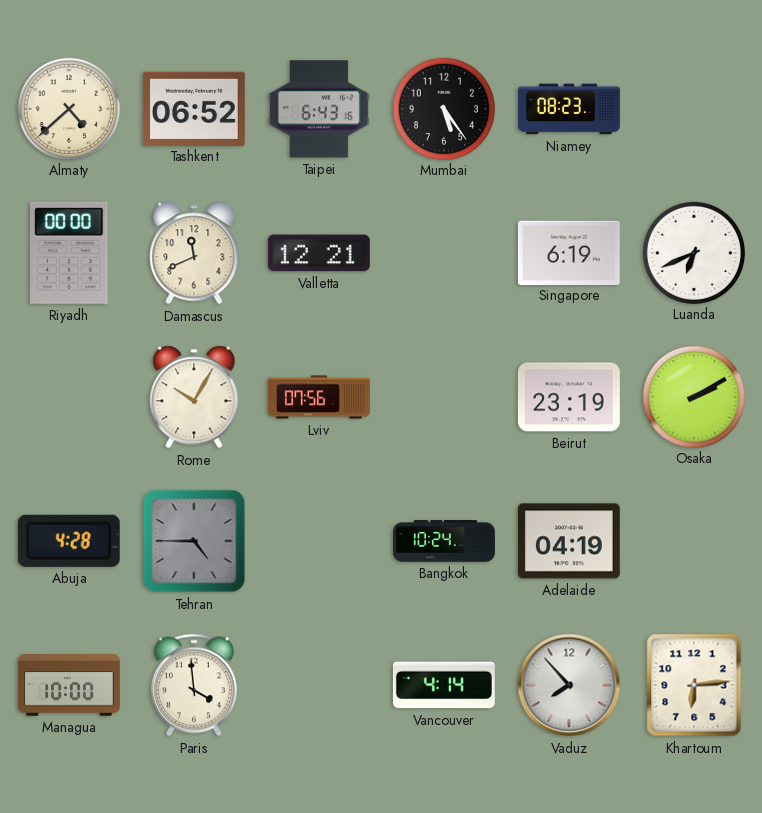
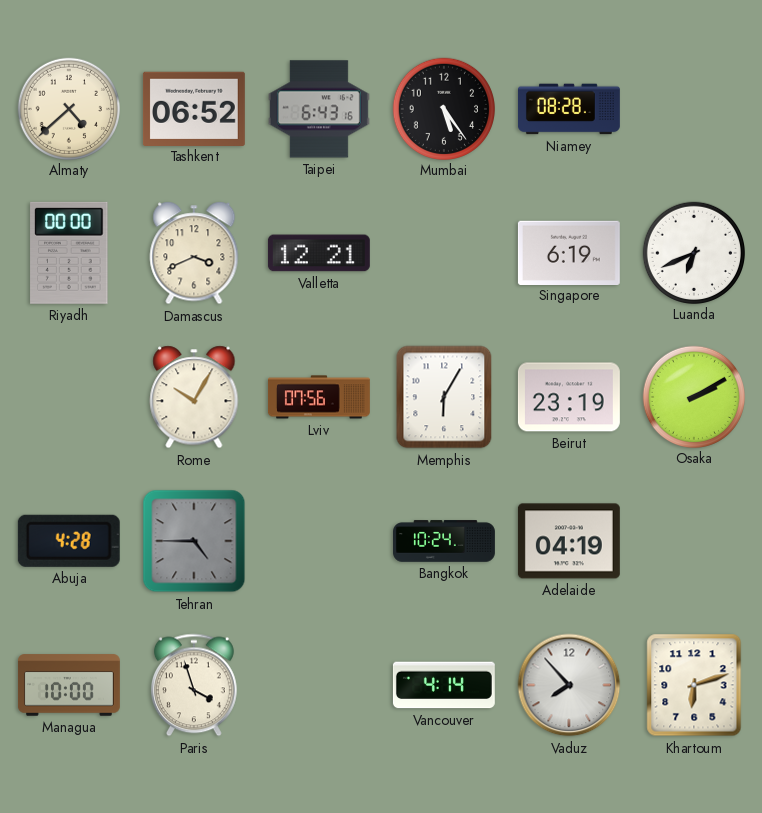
Niamey: 08:23 -> 08:28
Damascus: 11:41 -> 3:41
Memphis: none -> 6:05
Paris: 3:59 -> 3:57
Khartoum: 6:14 -> 6:12
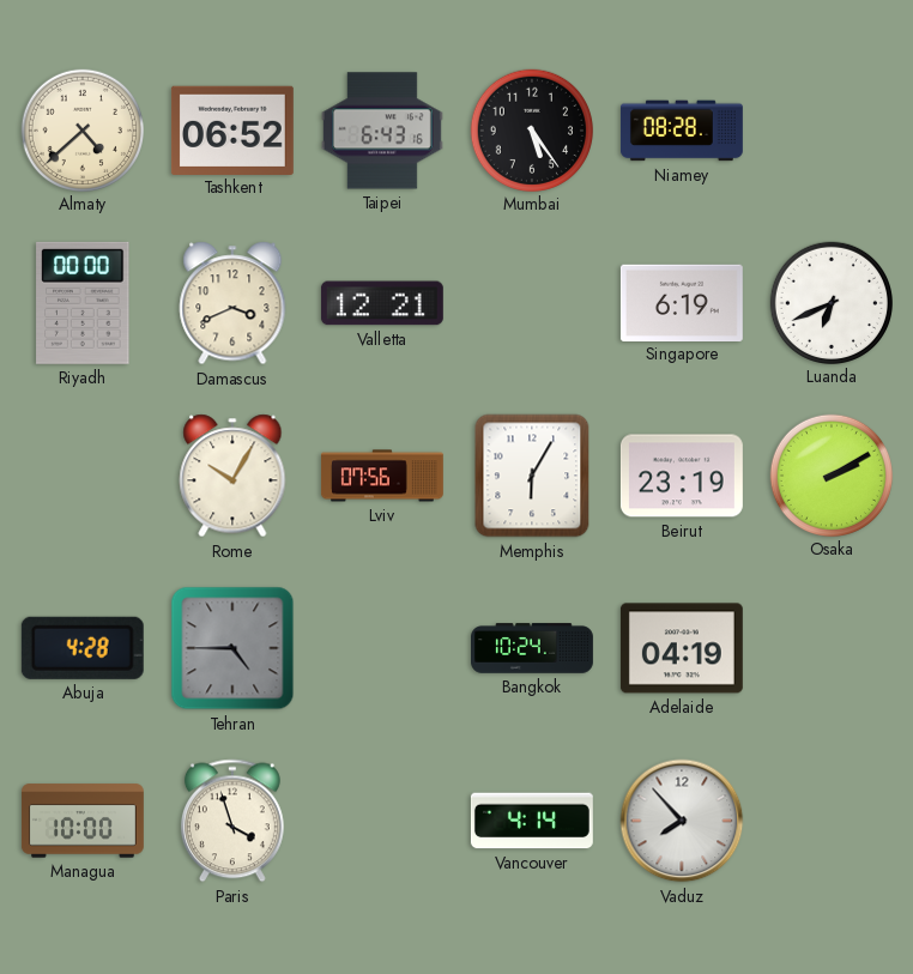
Khartoum: 6:12 -> none
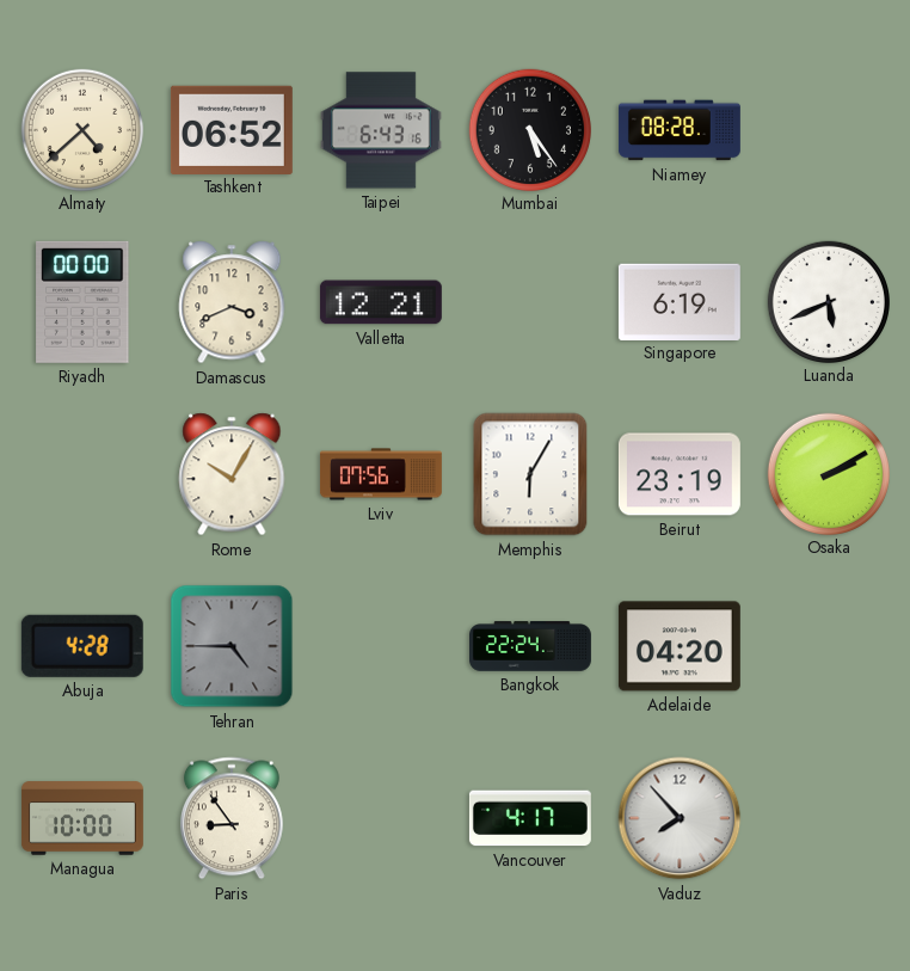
Luanda: 6:41 -> 5:41
Bangkok: 10:24 -> 22:24
Adelaide: 04:19 -> 04:20
Paris: 3:57 -> 8:54
Vancouver: 4:14 -> 4:17
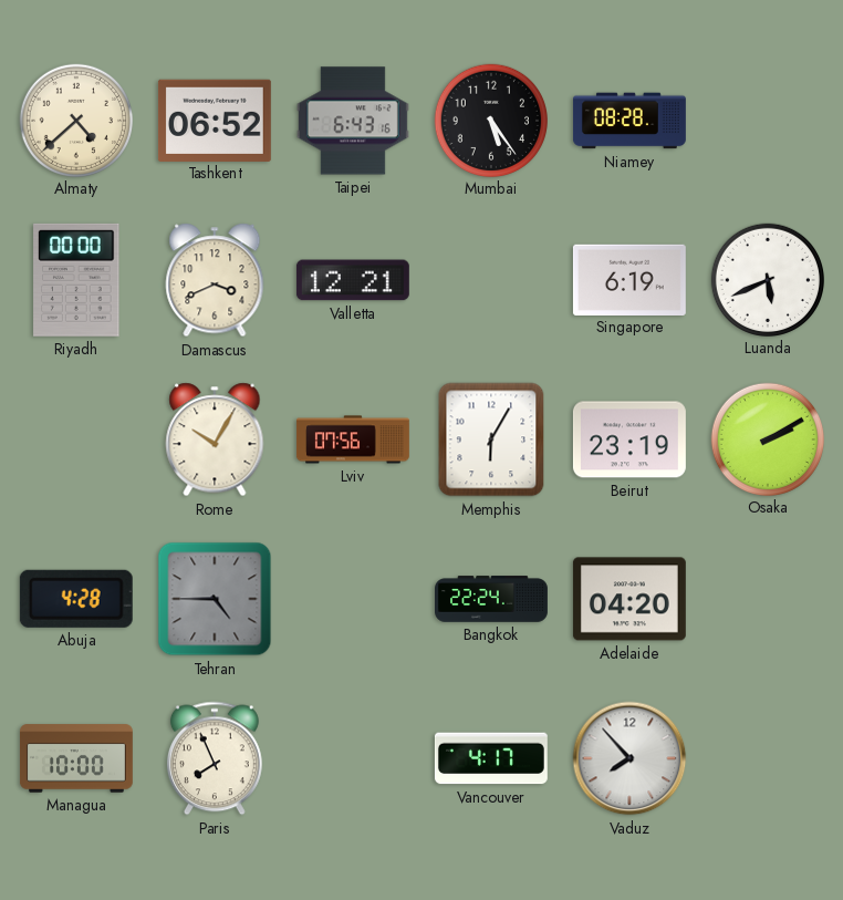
Paris: 8:54 -> 7:56
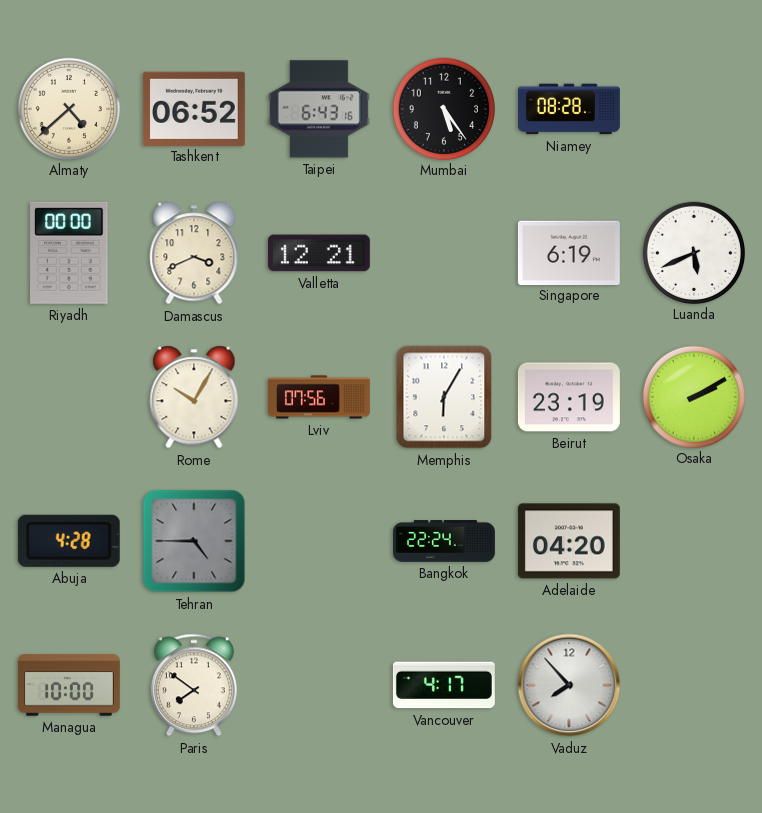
Paris: 7:56 -> 7:51
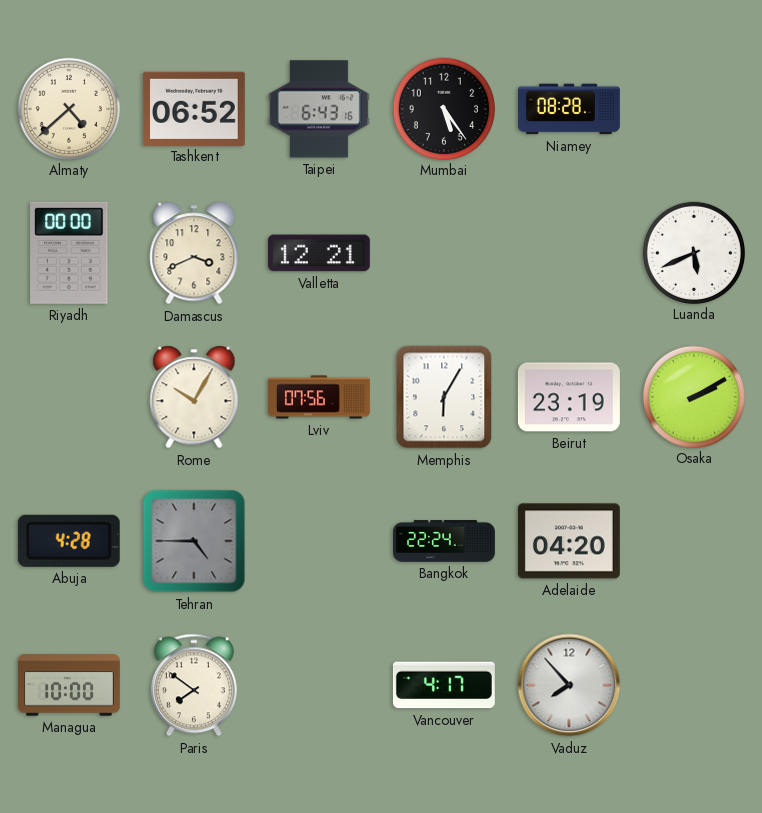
Singapore: 6:19 -> none
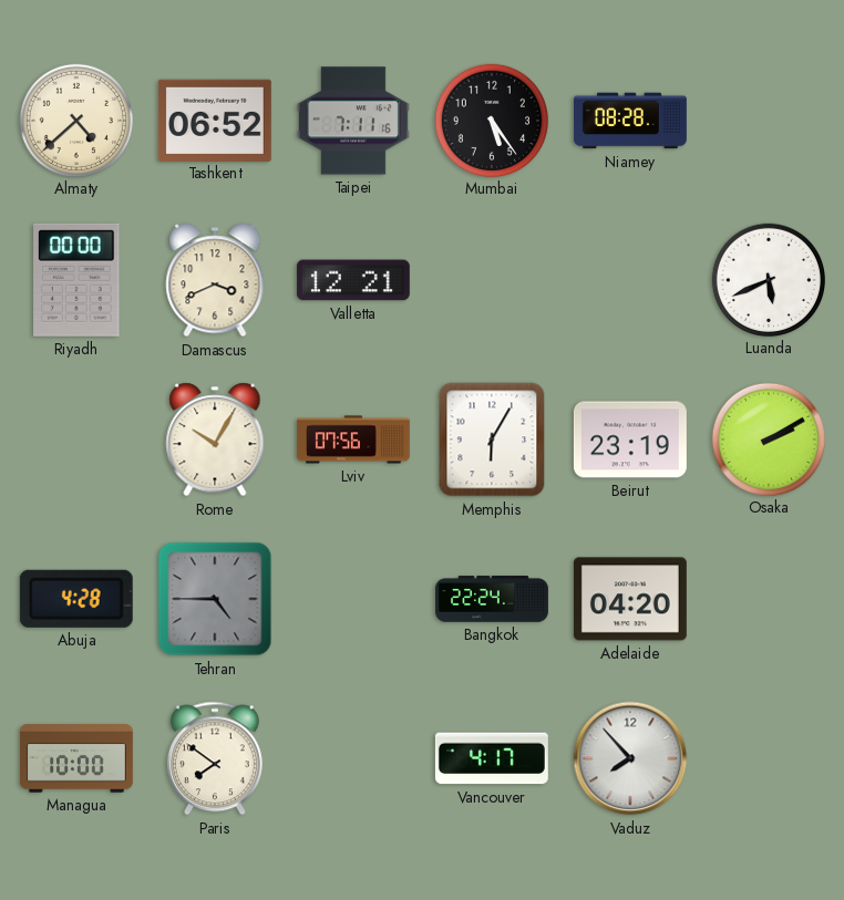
Taipei: 6:43 -> 7:11
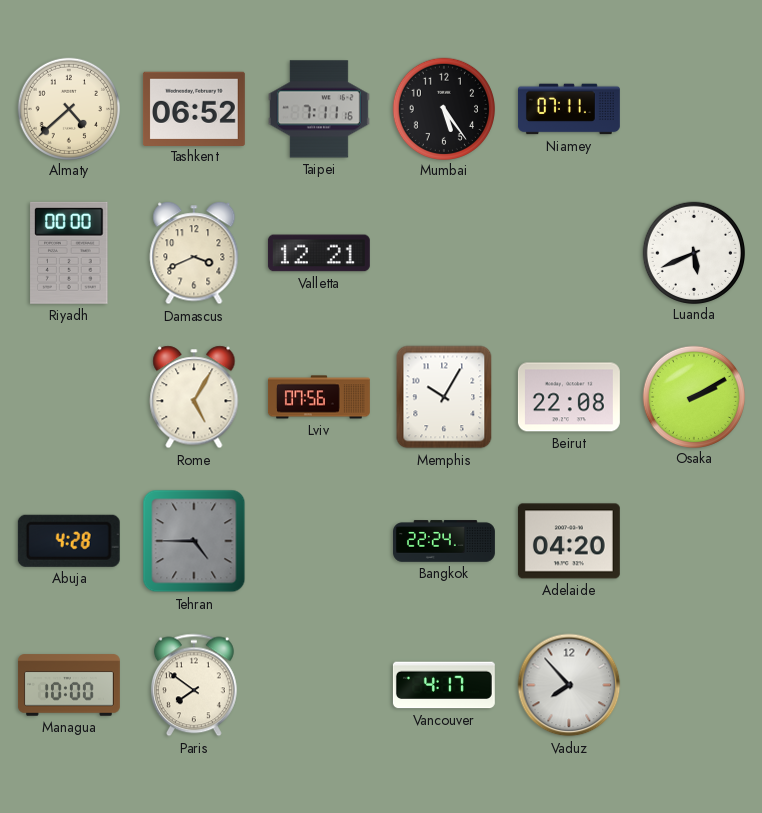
Niamey: 08:28 -> 07:11
Rome: 10:05 -> 5:05
Memphis: 6:05 -> 10:05
Beirut: 23:19 -> 22:08
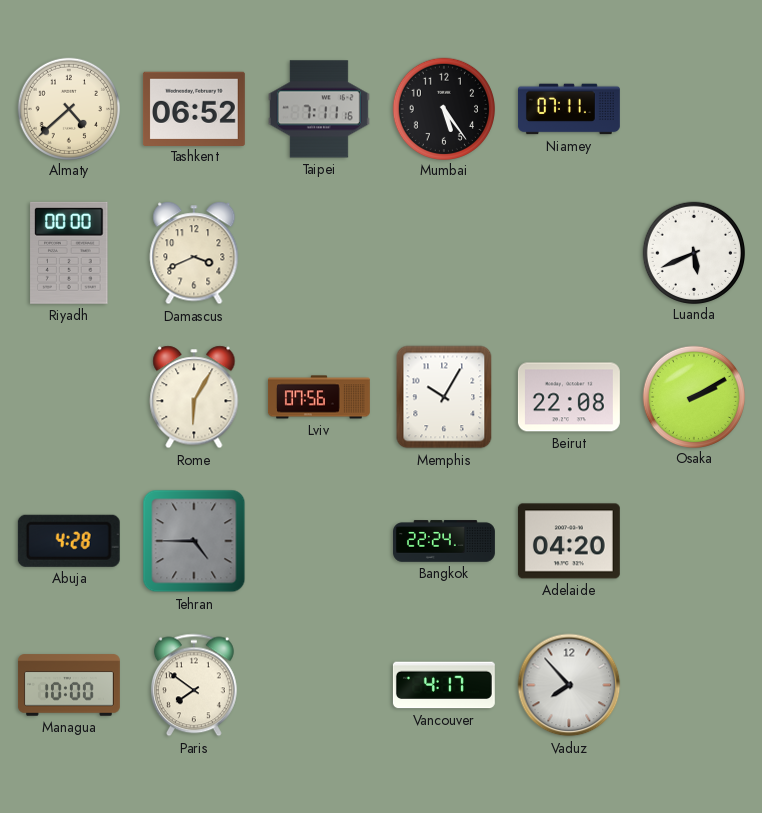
Valletta: 12:21 -> none
Rome: 5:05 -> 6:05
